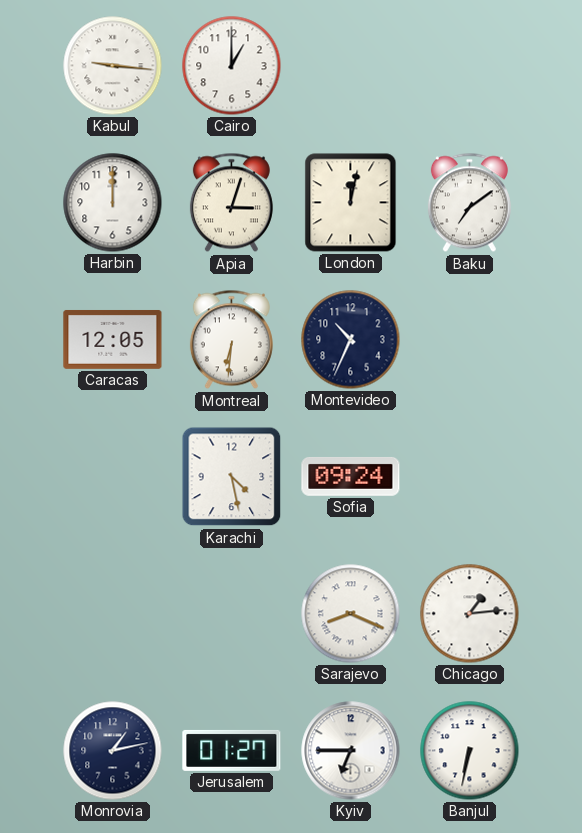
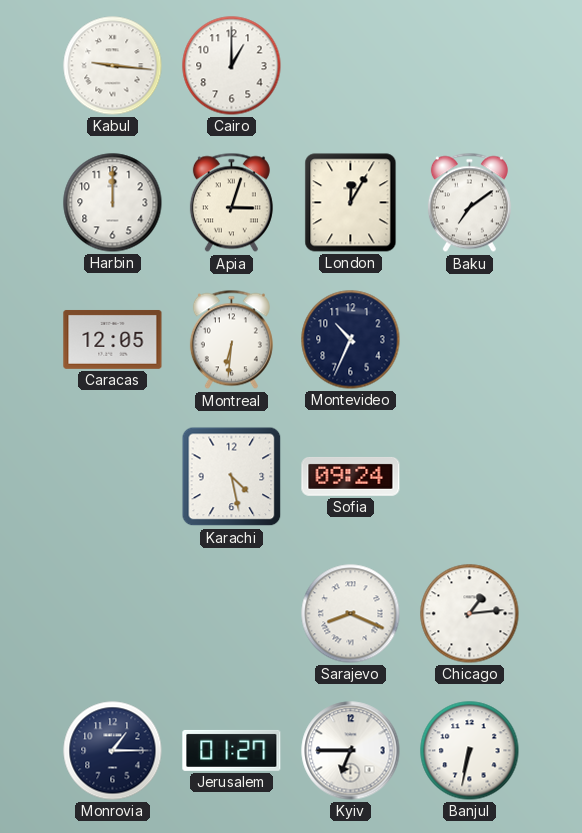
London: 12:02 -> 12:05
Monrovia: 1:13 -> 1:15
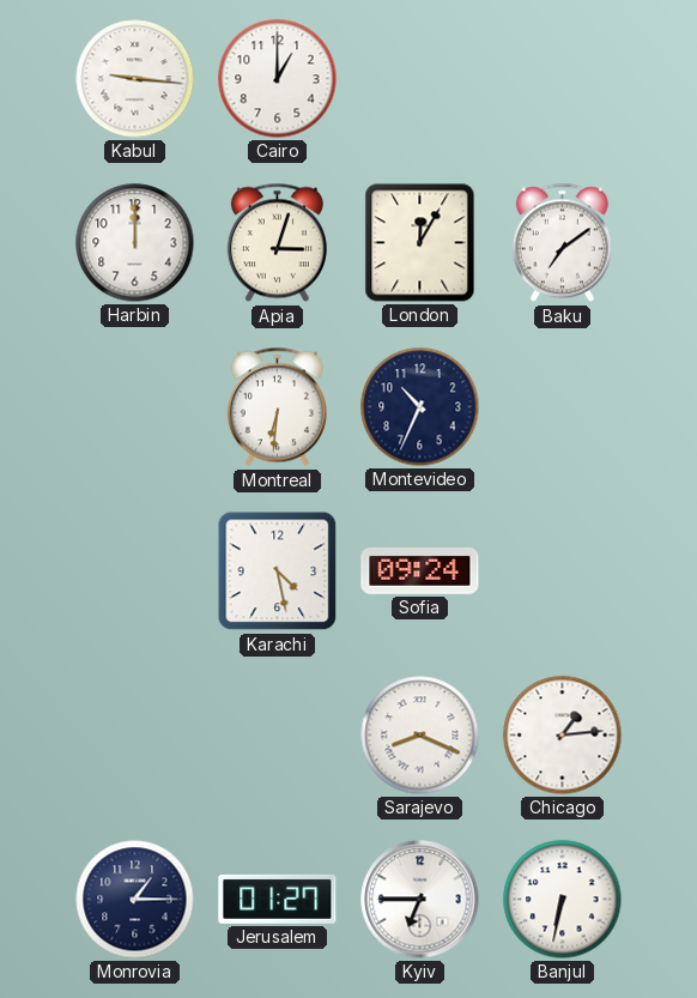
Caracas: 12:05 -> none
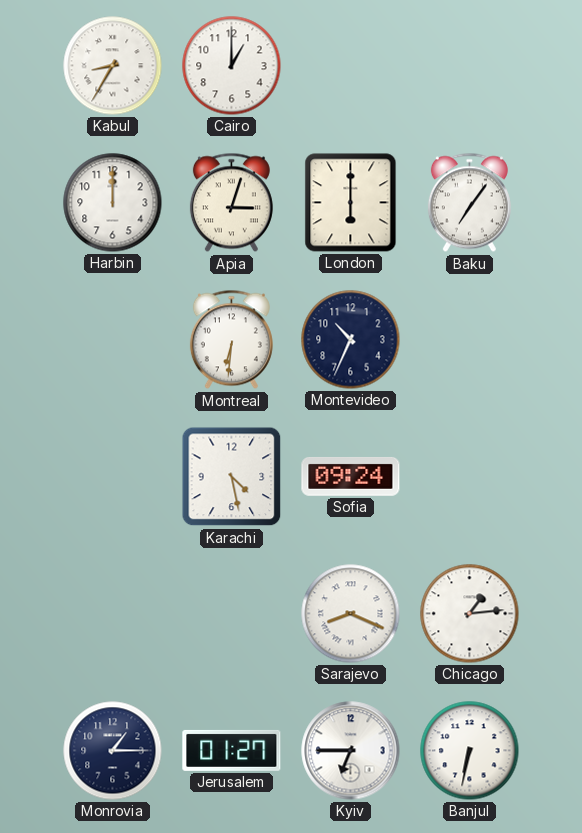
Kabul: 9:16 -> 8:35
London: 12:05 -> 6:00
Baku: 7:09 -> 7:06
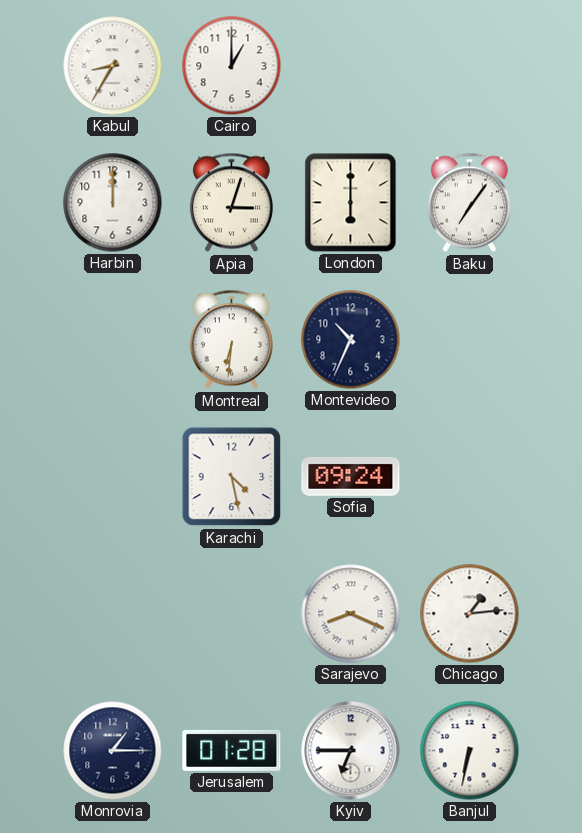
Jerusalem: 01:27 -> 01:28
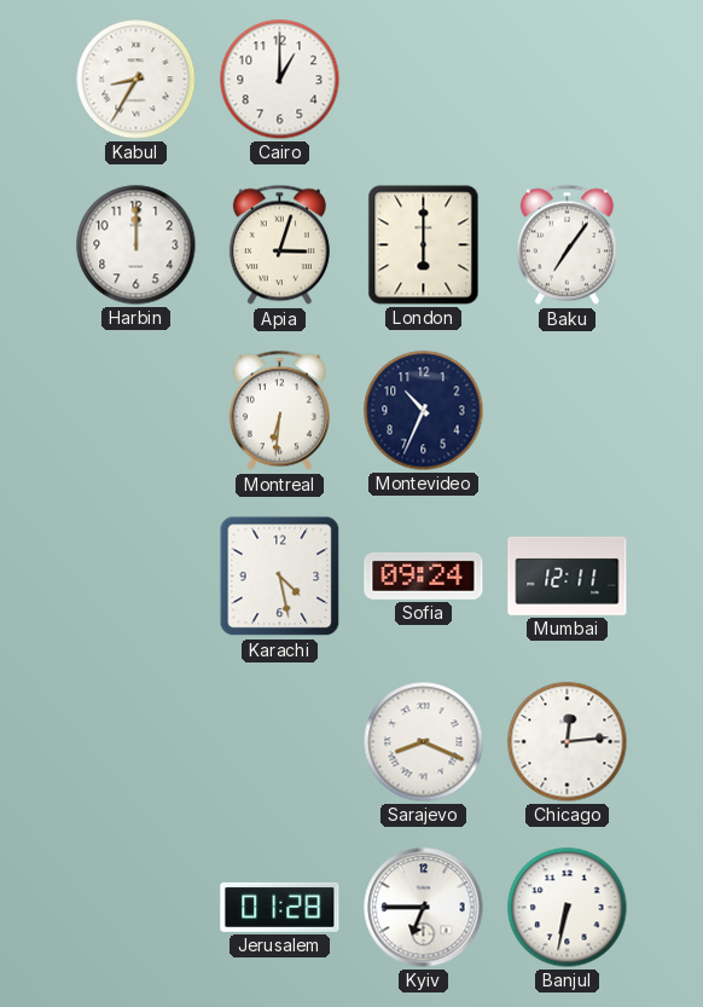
Mumbai: none -> 12:11
Chicago: 1:14 -> 12:14
Monrovia: 1:15 -> none
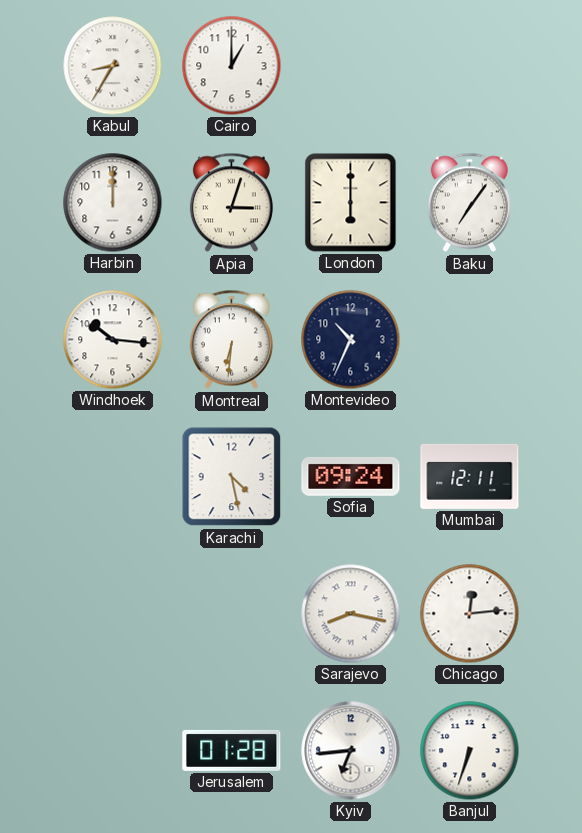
Windhoek: none -> 10:16
Sarajevo: 8:19 -> 8:17
Kyiv: 6:45 -> 6:44
Banjul: 6:32 -> 6:33
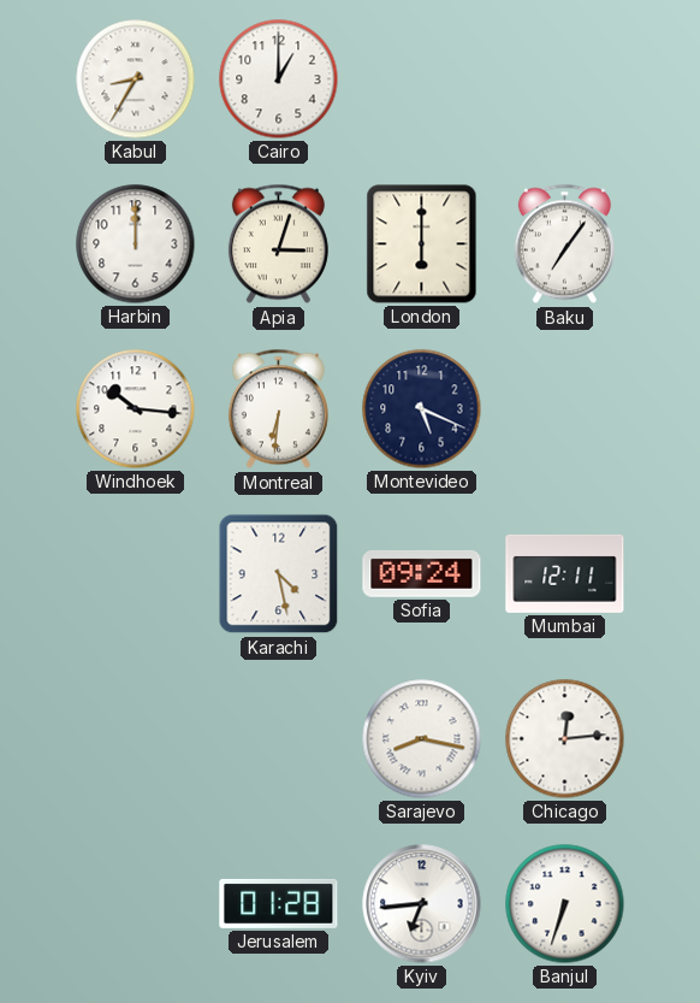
Montevideo: 10:34 -> 5:19
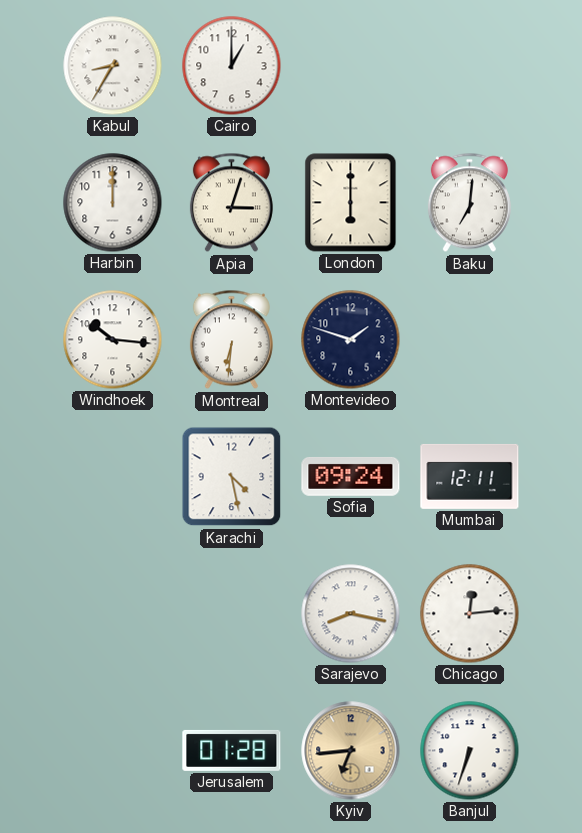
Baku: 7:06 -> 7:01
Montevideo: 5:19 -> 1:48
Kyiv dial: white -> champagne
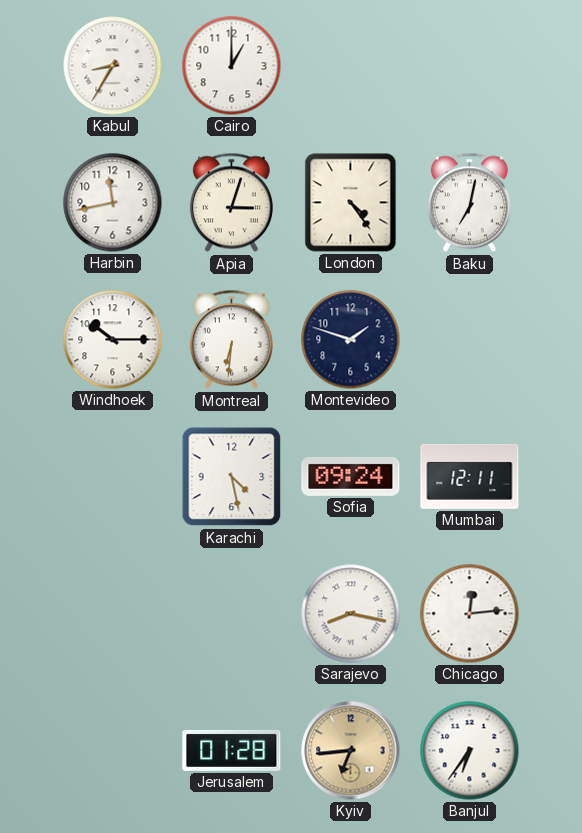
Harbin: 12:00 -> 11:43
London: 6:00 -> 4:24
Baku: 7:01 -> 7:02
Windhoek: 10:16 -> 10:15
Banjul: 6:33 -> 6:36
